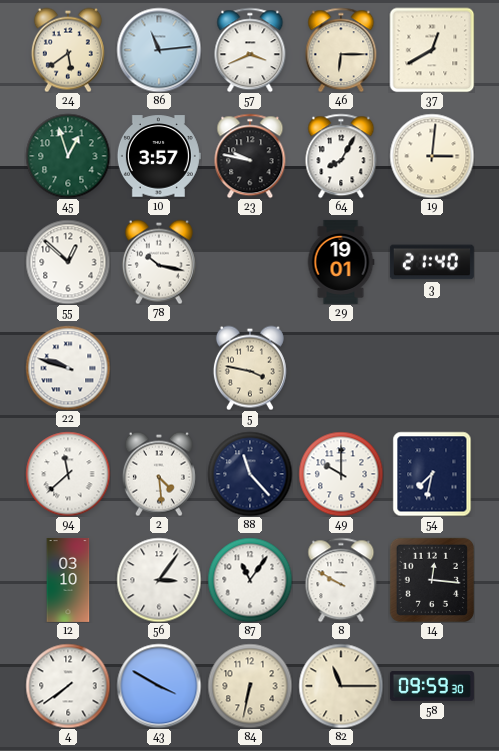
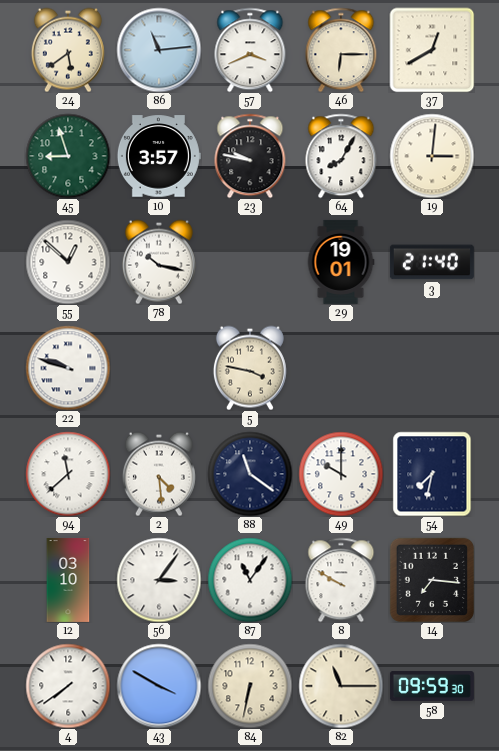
45: 12:57 -> 8:57
88: 11:23 -> 11:21
14: 12:16 -> 7:16
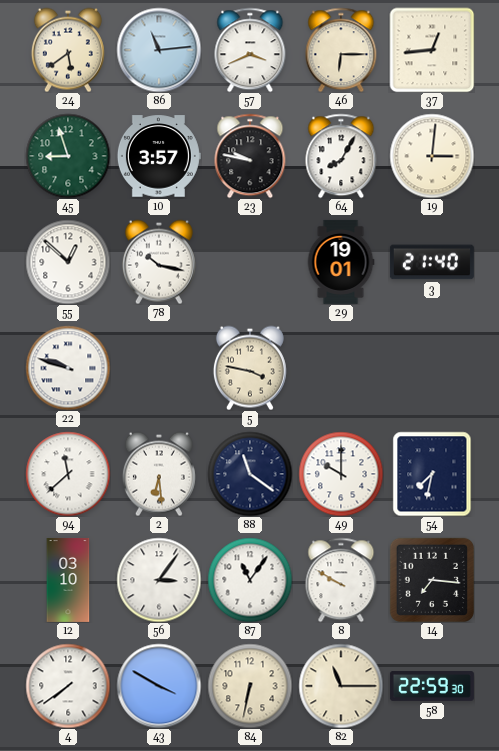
37: 12:40 -> 12:44
2: 4:29 -> 6:29
58: 09:59 -> 22:59
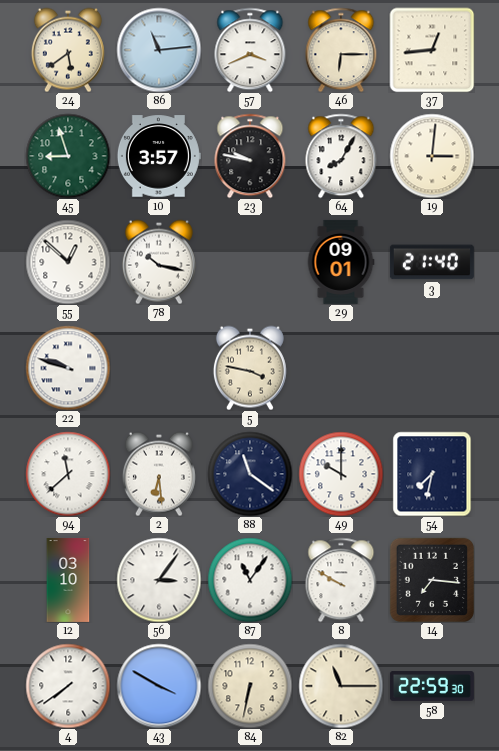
29: 19:01 -> 09:01
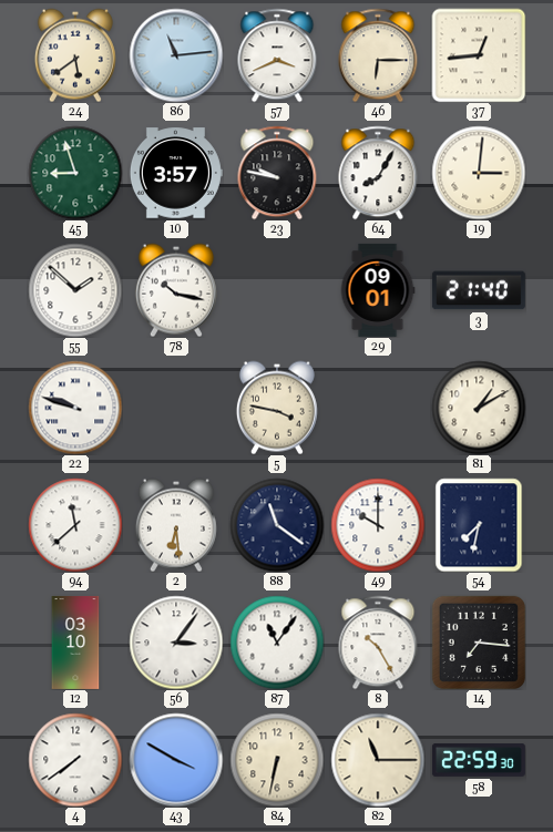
55: 12:52 -> 1:52
81: none -> 1:10
8: 9:50 -> 10:25
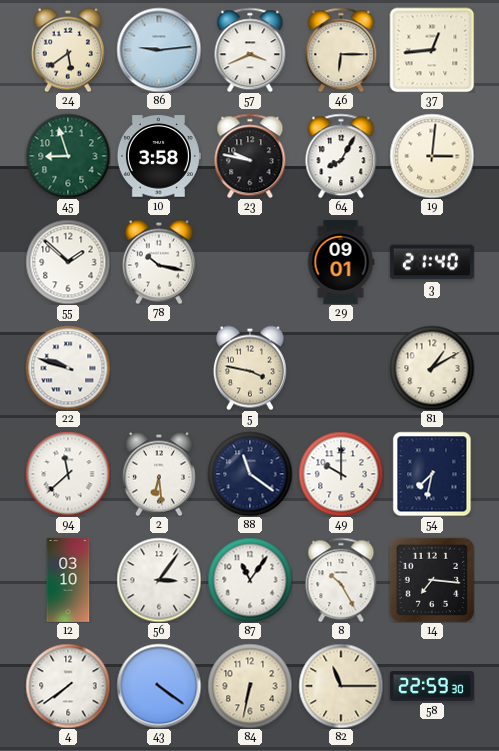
86: 11:14 -> 9:14
10: 3:57 -> 3:58
43: 3:50 -> 4:21
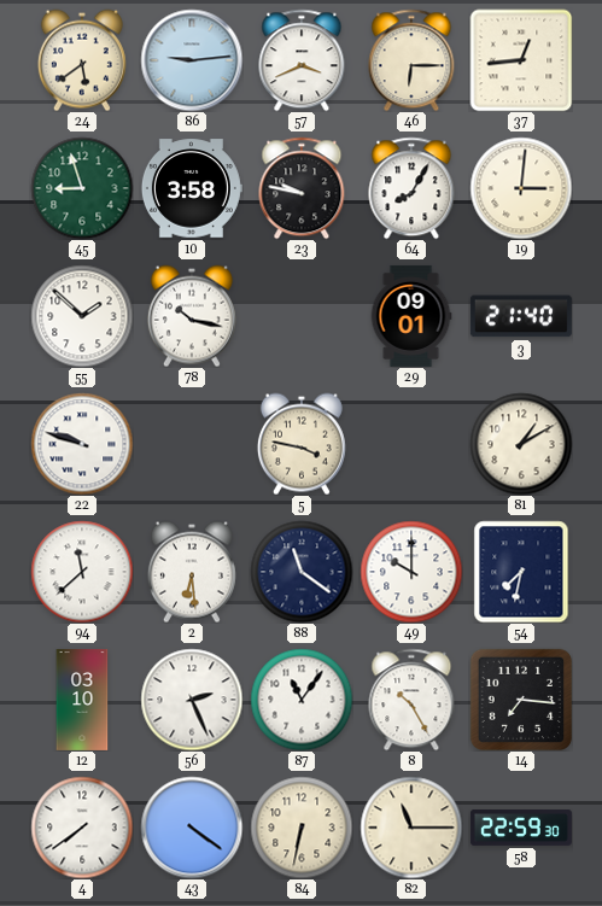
56: 3:06 -> 2:26
